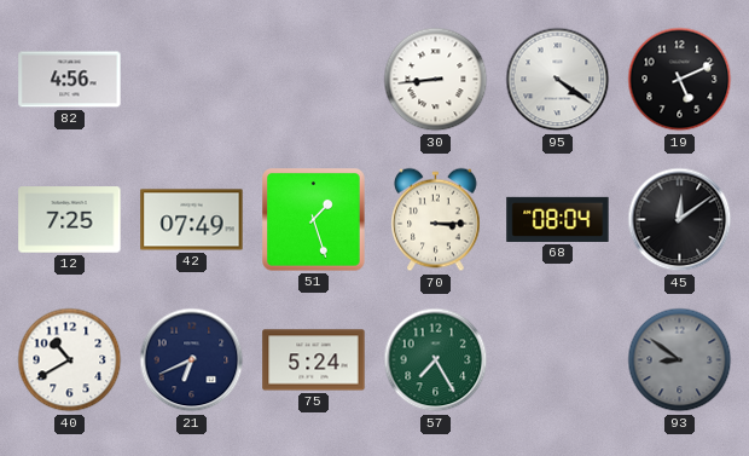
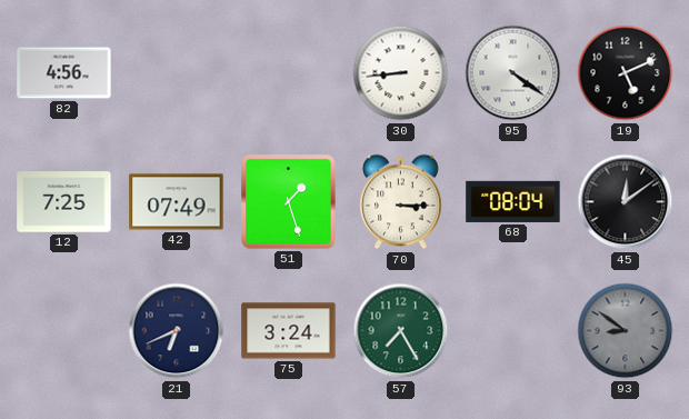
40: 10:40 -> none
75: 5:24 -> 3:24
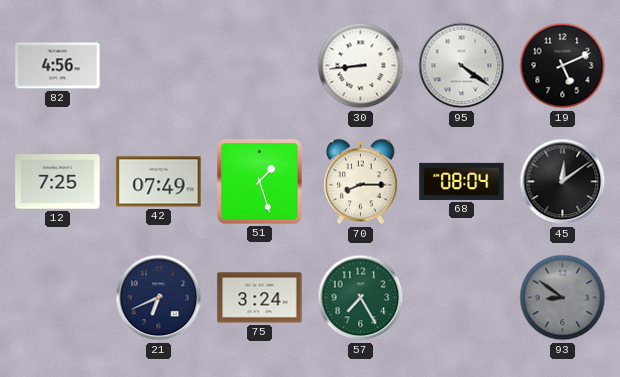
70: 3:15 -> 8:15
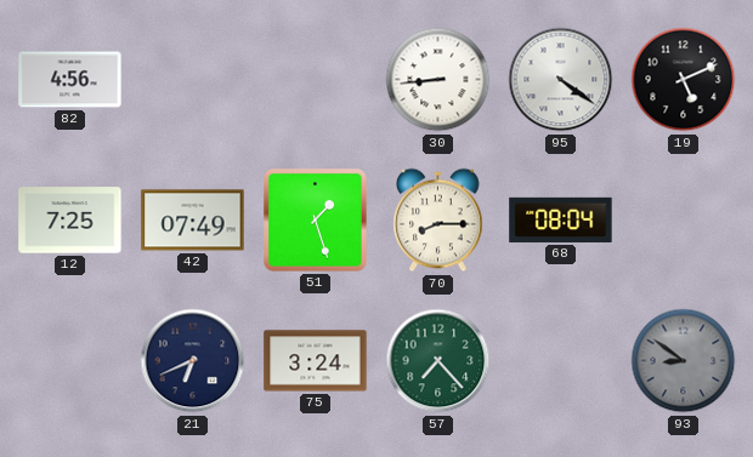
45: 12:09 -> none
57: 7:25 -> 7:23
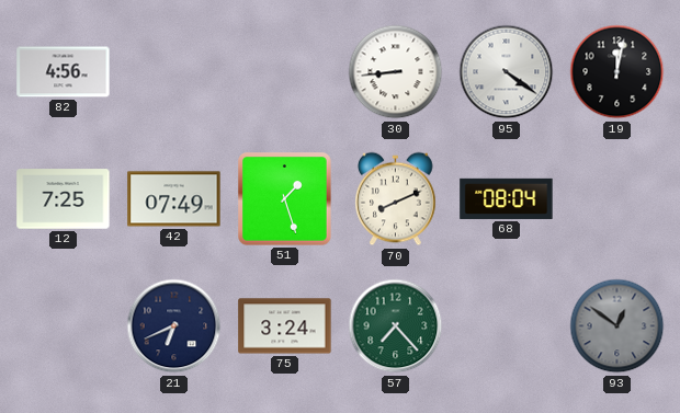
19: 5:11 -> 12:02
70: 8:15 -> 8:11
93: 8:51 -> 12:51
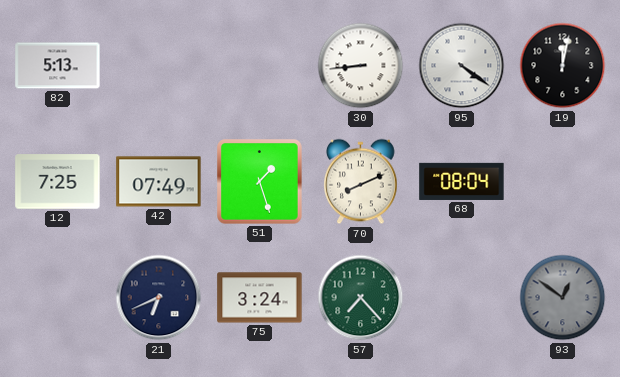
82: 4:56 -> 5:13
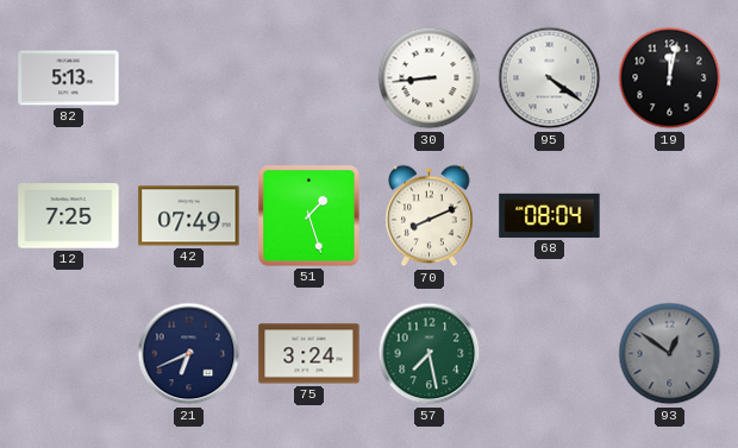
57: 7:23 -> 7:28
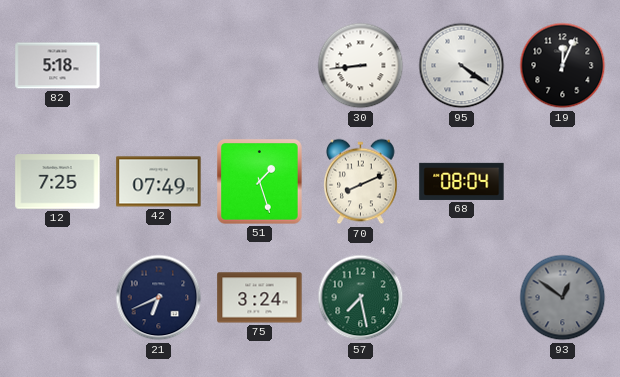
82: 5:13 -> 5:18
19: 12:02 -> 12:04
